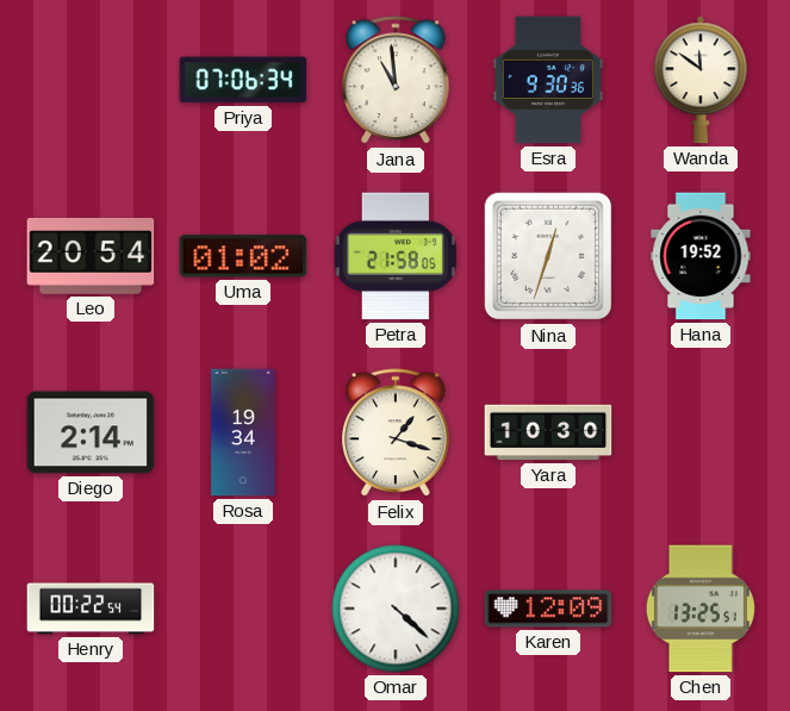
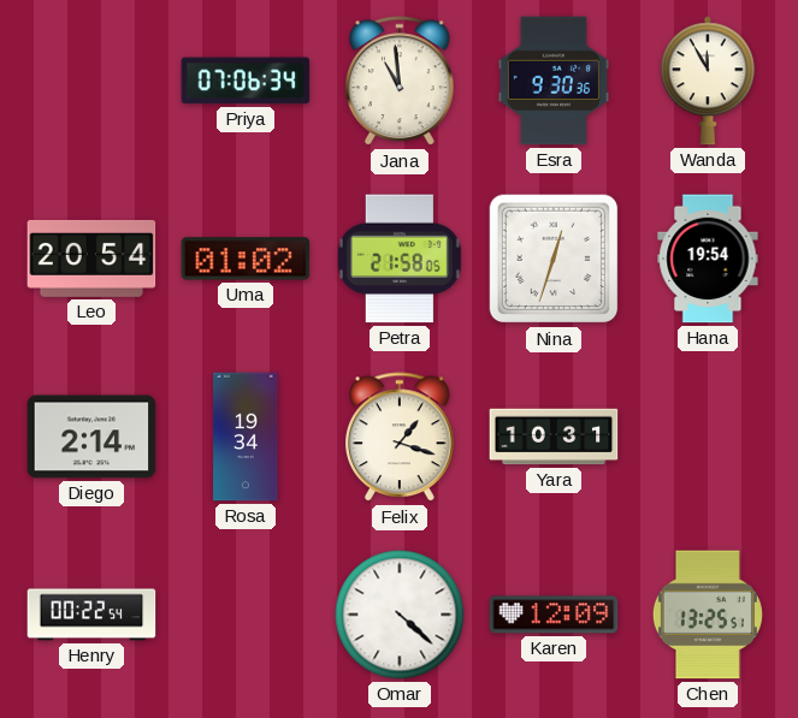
Wanda: 11:51 -> 11:55
Hana: 19:52 -> 19:54
Yara: 10:30 -> 10:31
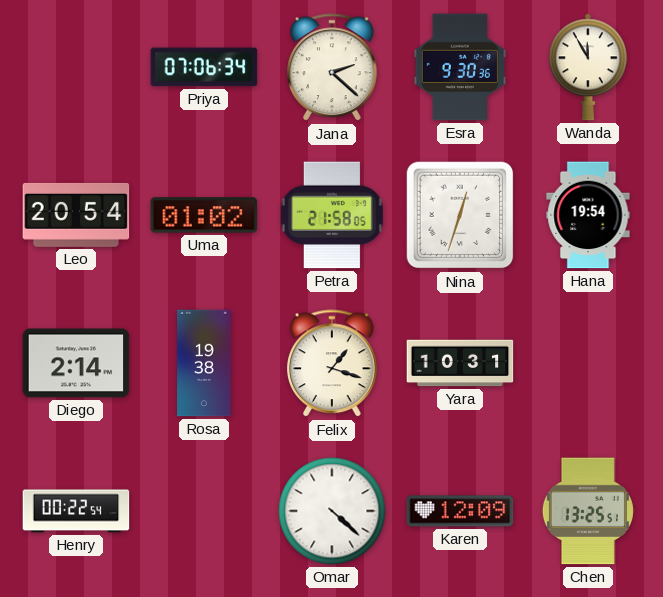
Jana: 10:59 -> 2:22
Rosa: 19:34 -> 19:38
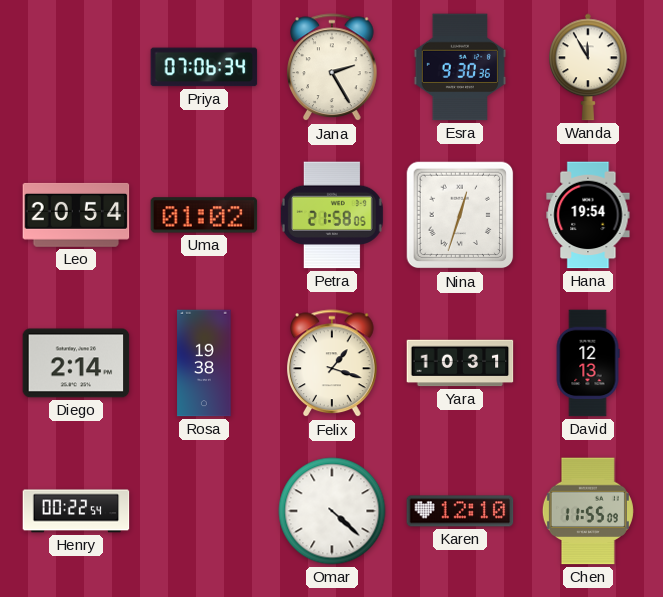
Jana: 2:22 -> 2:25
David: none -> 12:13
Karen: 12:09 -> 12:10
Chen: 13:25 -> 11:55
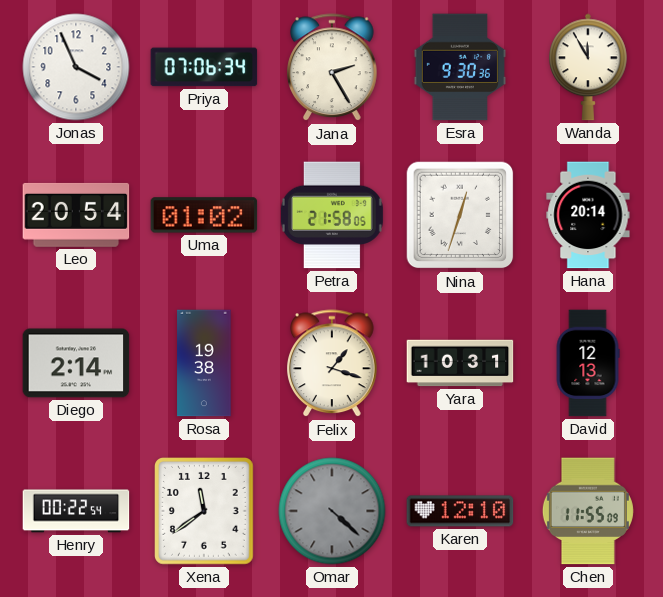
Jonas: none -> 3:56
Hana: 19:54 -> 20:14
Xena: none -> 11:39
Omar dial: white -> grey
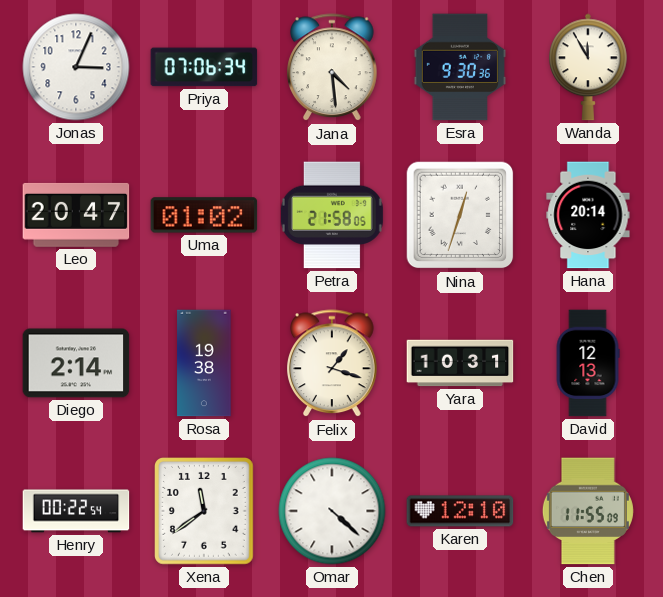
Jonas: 3:56 -> 3:04
Jana: 2:25 -> 4:29
Leo: 20:54 -> 20:47
Omar dial: grey -> white
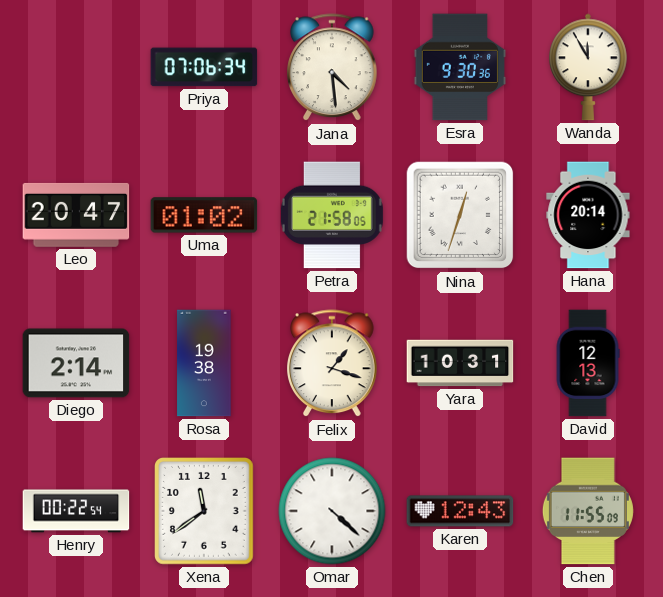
Jonas: 3:04 -> none
Karen: 12:10 -> 12:43
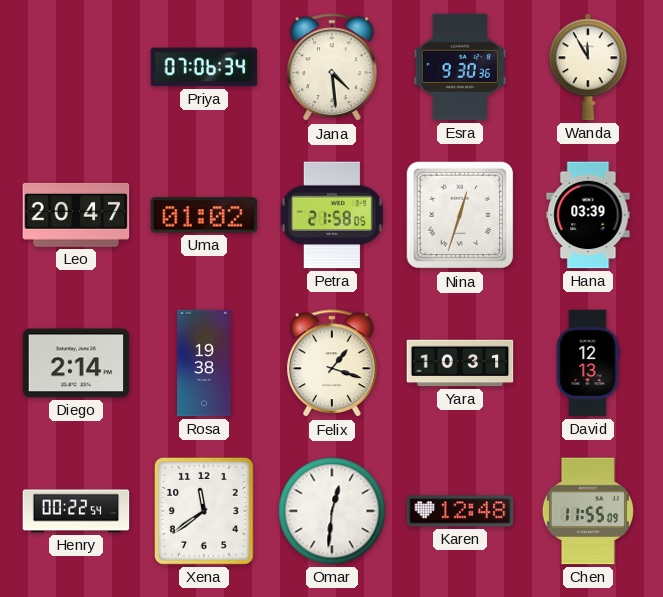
Hana: 20:14 -> 03:39
Omar: 4:22 -> 12:31
Karen: 12:43 -> 12:48
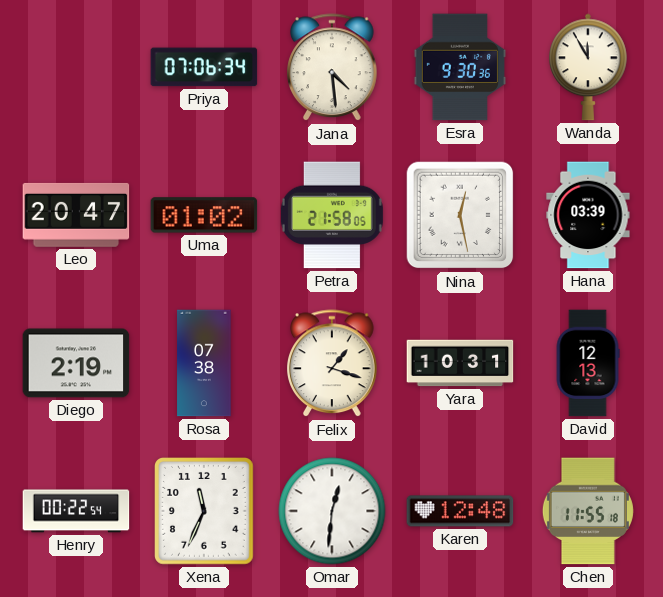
Nina: 12:33 -> 12:28
Diego: 2:14 -> 2:19
Rosa: 19:38 -> 07:38
Xena: 11:39 -> 11:34
Chen: 11:55:09 -> 11:55:18
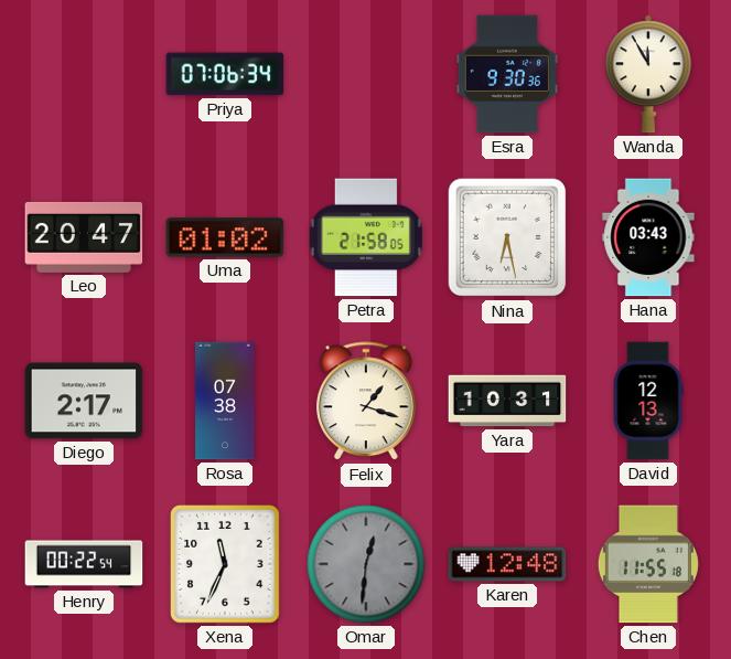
Jana: 4:29 -> none
Nina: 12:28 -> 6:28
Hana: 03:39 -> 03:43
Diego: 2:19 -> 2:17
Omar dial: white -> grey
